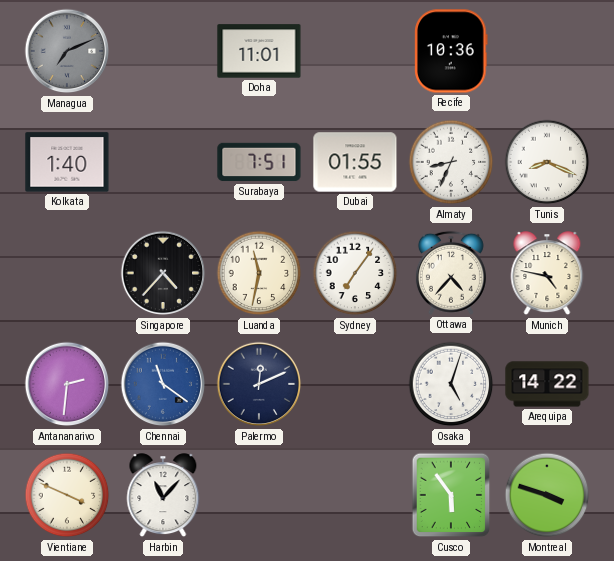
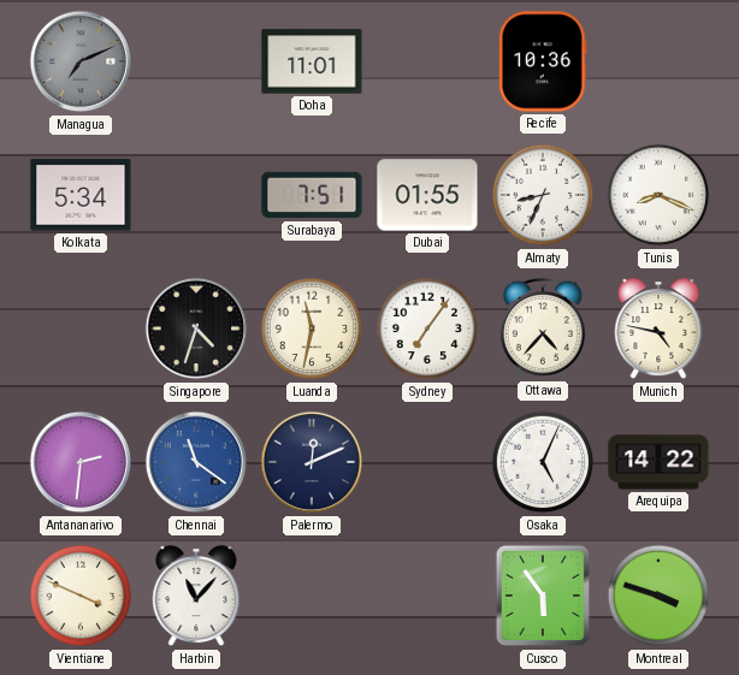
Kolkata: 1:40 -> 5:34
Singapore: 4:37 -> 4:33
Osaka: 5:03 -> 5:04
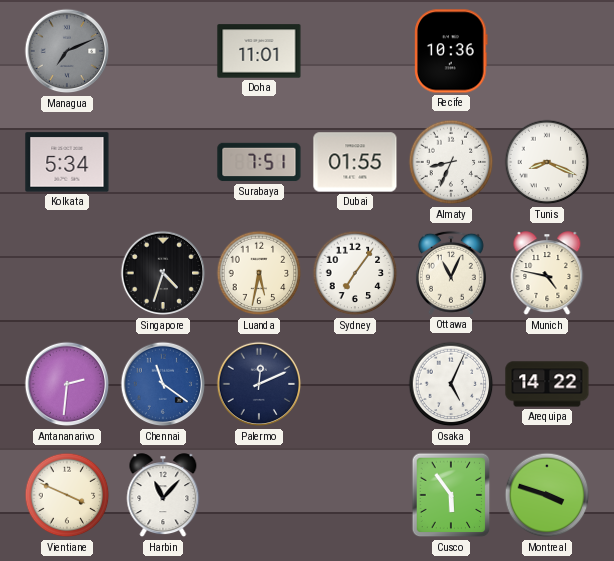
Luanda: 11:32 -> 5:32
Ottawa: 4:37 -> 11:04
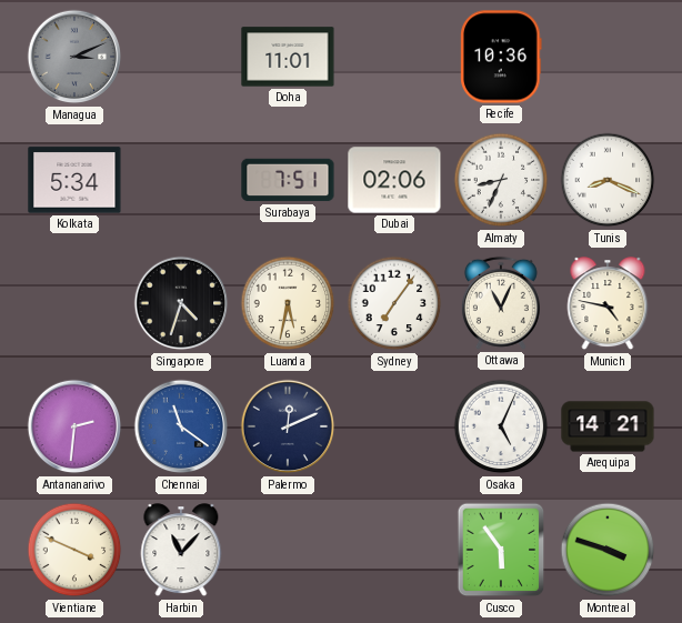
Managua: 7:11 -> 3:11
Dubai: 01:55 -> 02:06
Arequipa: 14:22 -> 14:21
